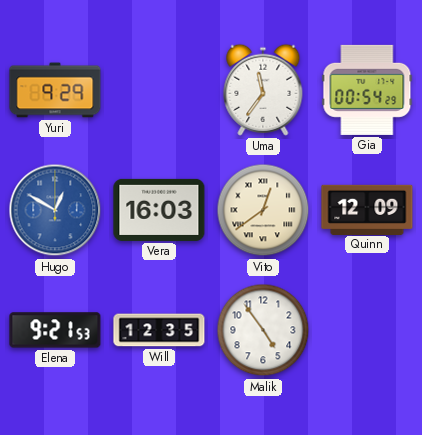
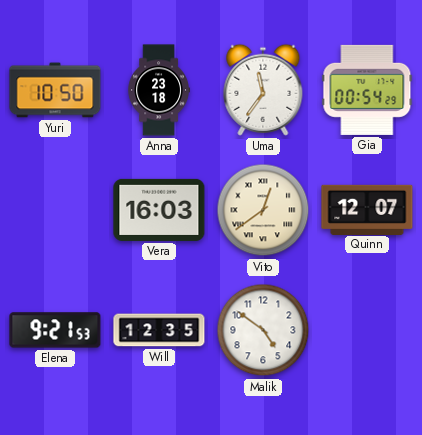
Yuri: 9:29 -> 10:50
Anna: none -> 23:18
Hugo: 12:50 -> none
Quinn: 12:09 -> 12:07
Malik: 4:54 -> 4:51
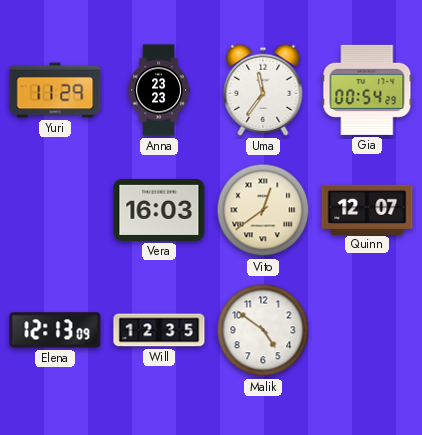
Yuri: 10:50 -> 11:29
Anna: 23:18 -> 23:23
Elena: 9:21 -> 12:13
